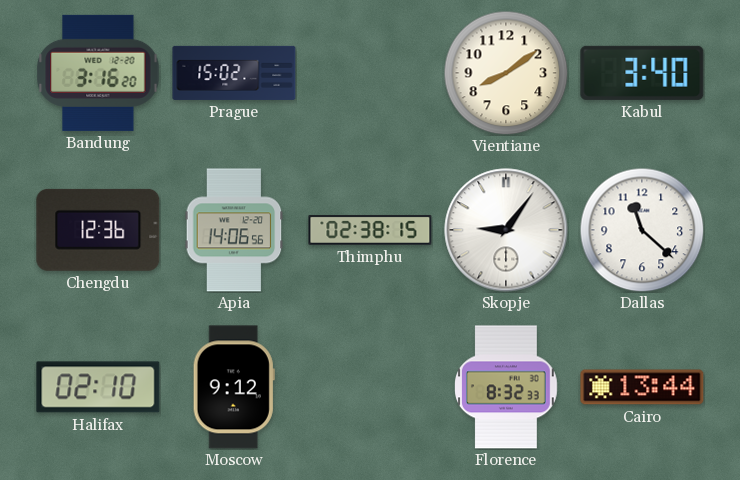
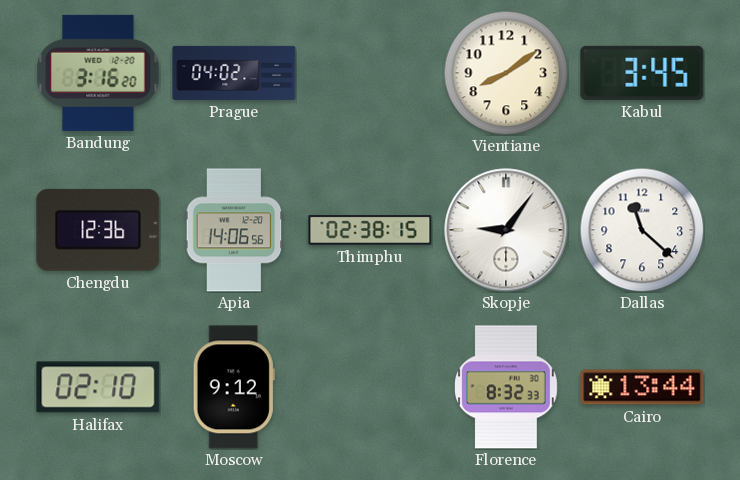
Prague: 15:02 -> 04:02
Kabul: 3:40 -> 3:45
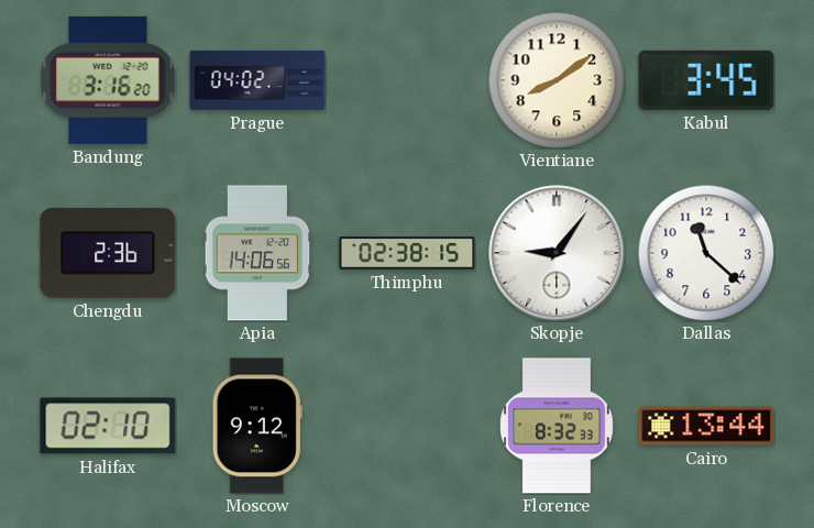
Chengdu: 12:36 -> 2:36
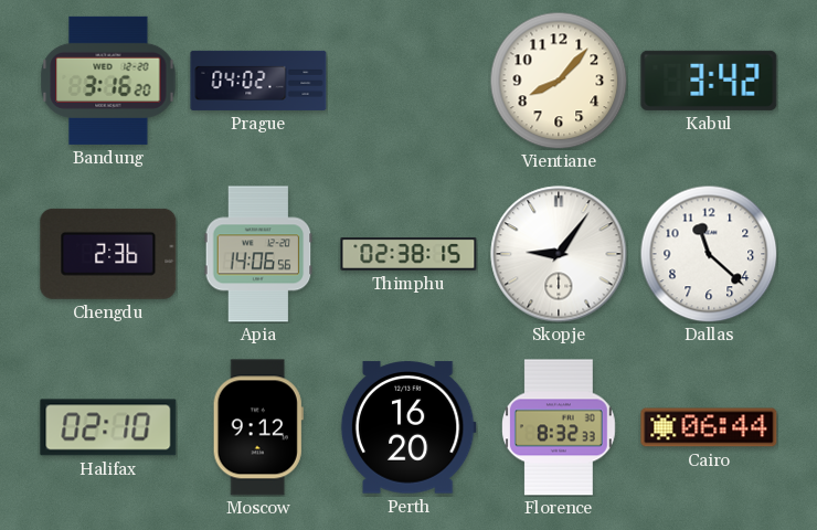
Vientiane: 8:09 -> 8:07
Kabul: 3:45 -> 3:42
Perth: none -> 16:20
Cairo: 13:44 -> 06:44
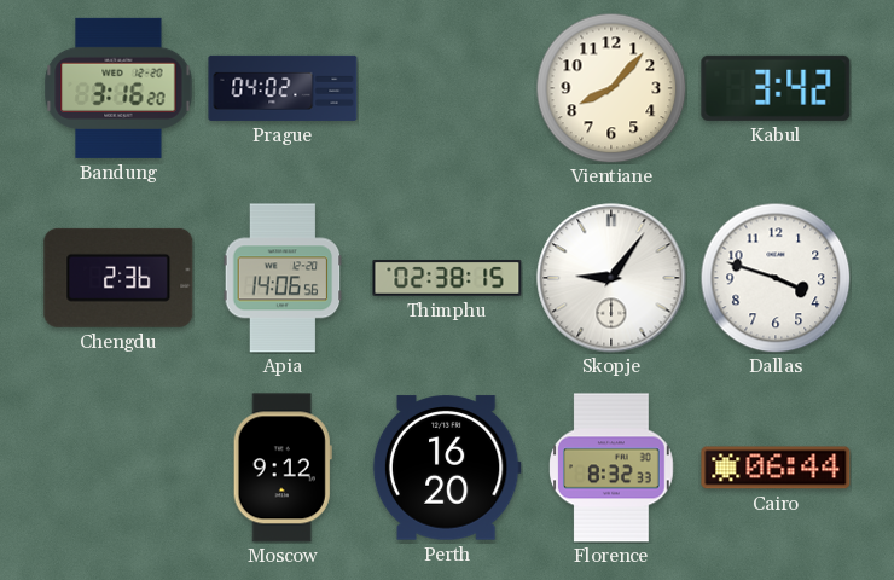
Dallas: 11:22 -> 3:48
Halifax: 02:10 -> none
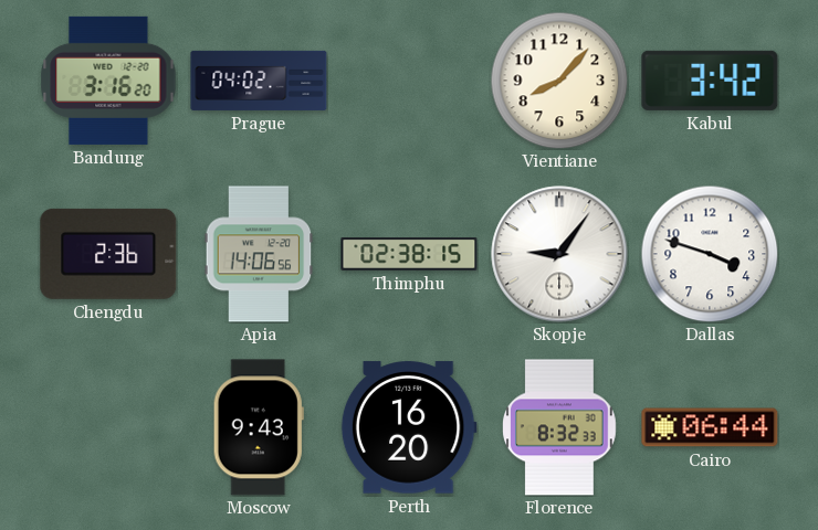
Moscow: 9:12 -> 9:43
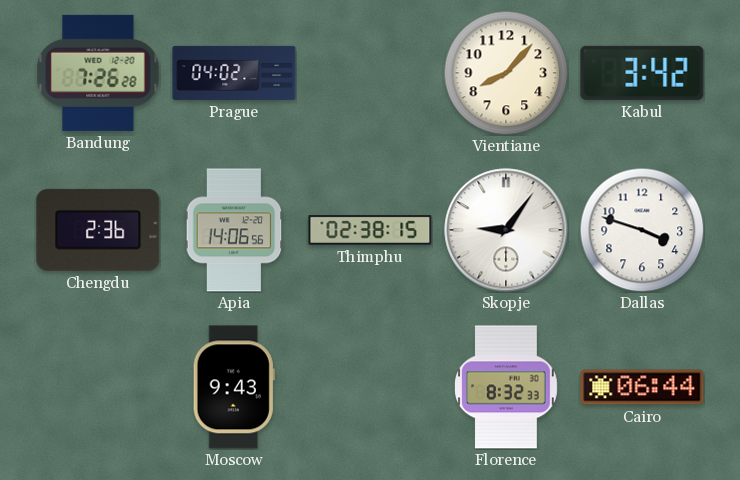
Bandung: 3:16 -> 7:26
Perth: 16:20 -> none
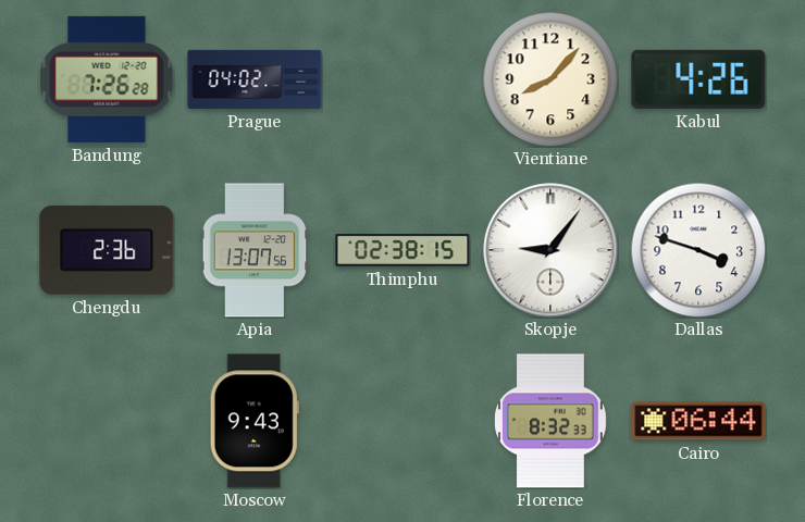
Kabul: 3:42 -> 4:26
Apia: 14:06 -> 13:07
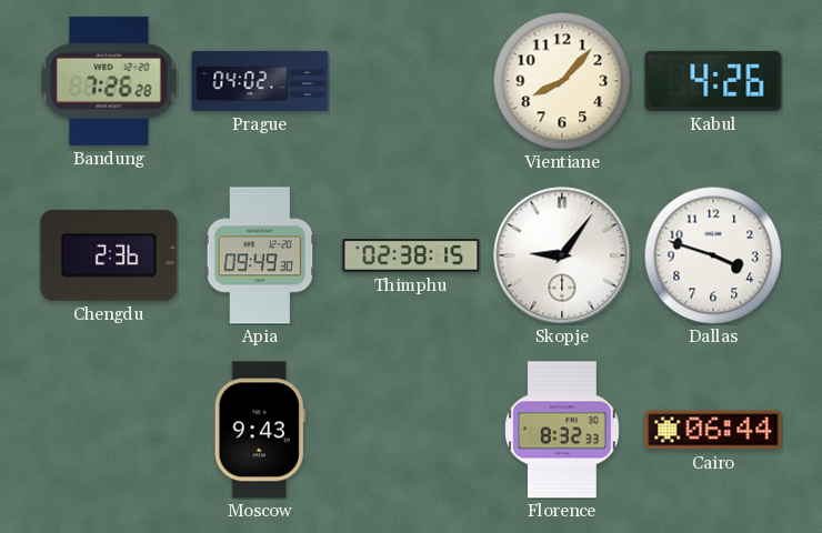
Apia: 13:07 -> 09:49
